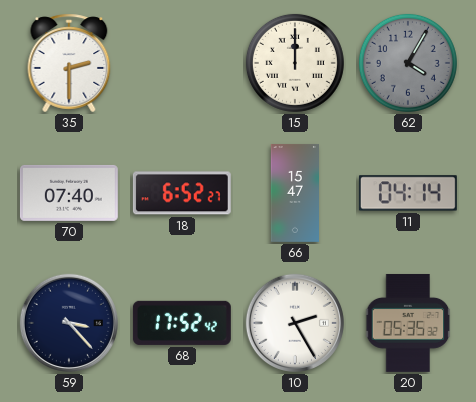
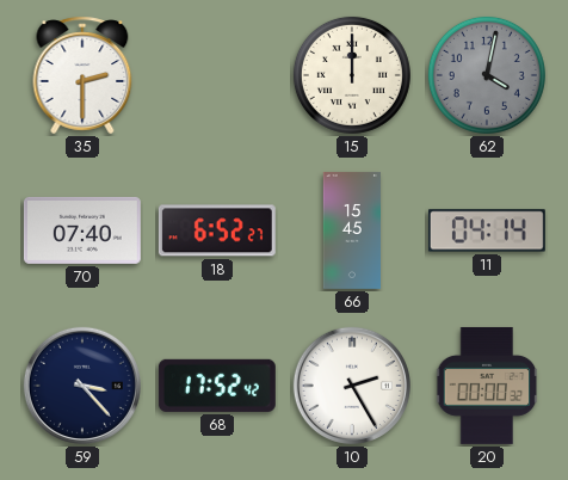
62: 4:05 -> 4:02
66: 15:47 -> 15:45
20: 05:35 -> 00:00
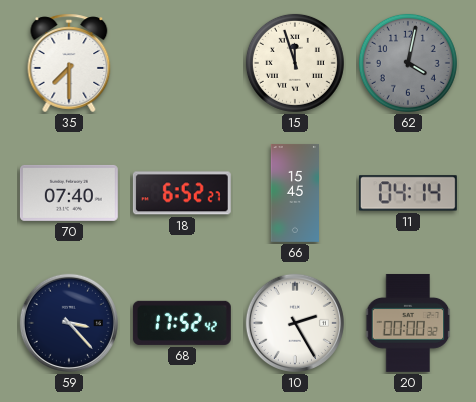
35: 2:30 -> 7:30
15: 12:00 -> 11:57
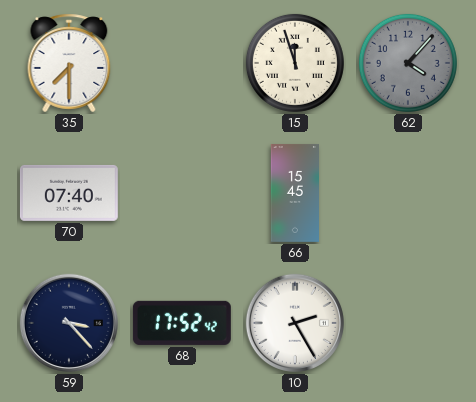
62: 4:02 -> 4:07
18: 6:52 -> none
11: 04:14 -> none
20: 00:00 -> none
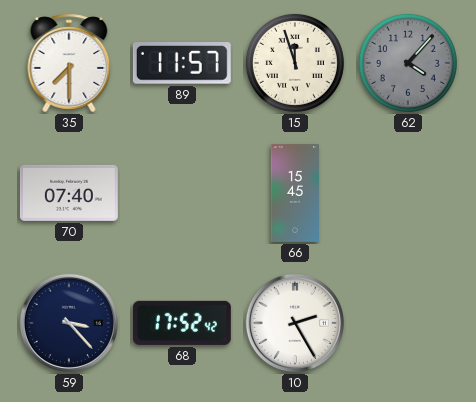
89: none -> 11:57
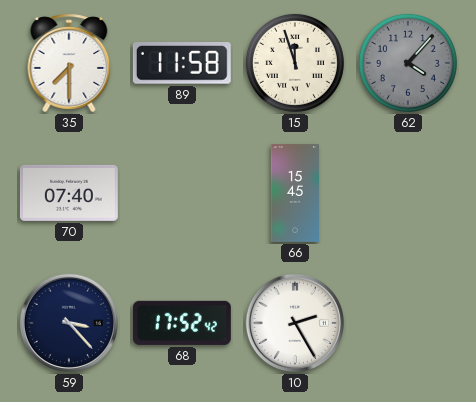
89: 11:57 -> 11:58
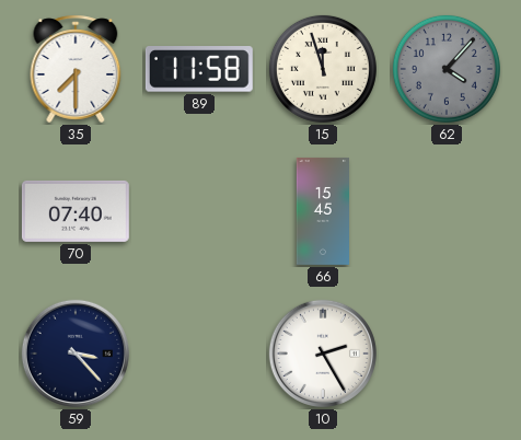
68: 17:52 -> none
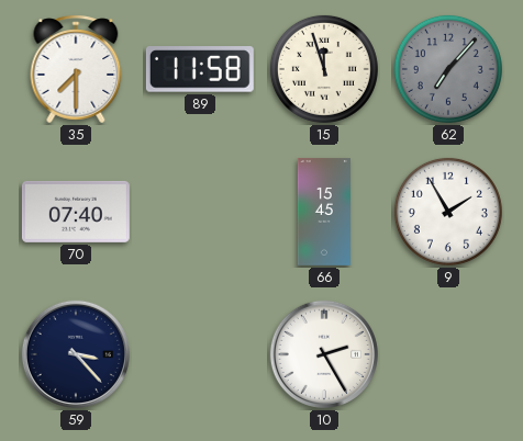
62: 4:07 -> 7:07
9: none -> 1:55
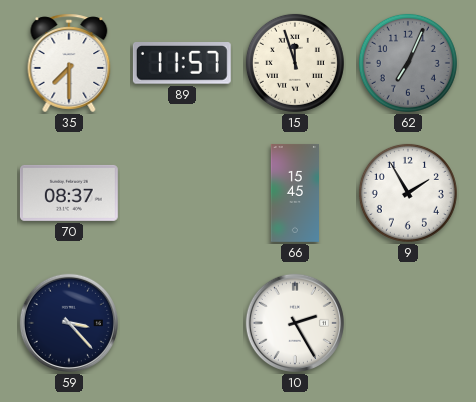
89: 11:58 -> 11:57
62: 7:07 -> 7:04
70: 07:40 -> 08:37
